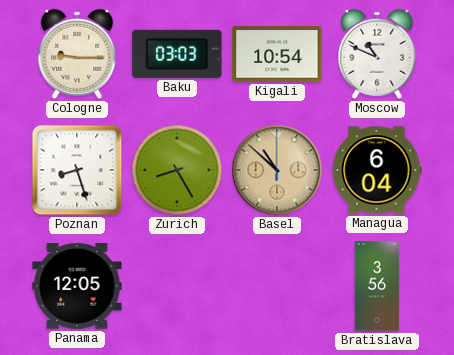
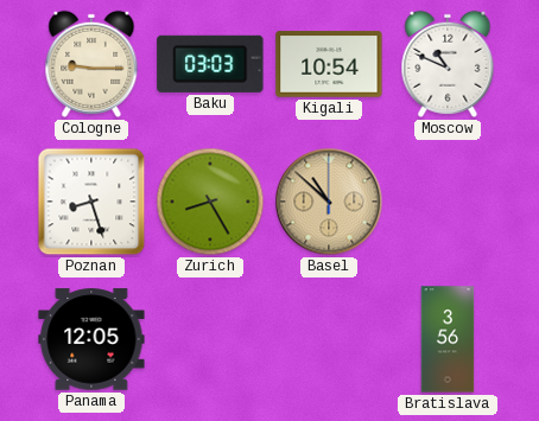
Managua: 6:04 -> none
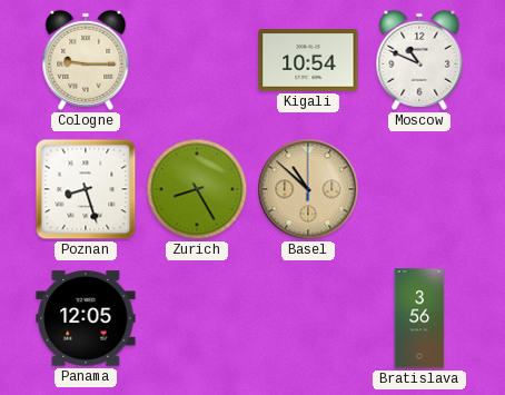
Baku: 03:03 -> none
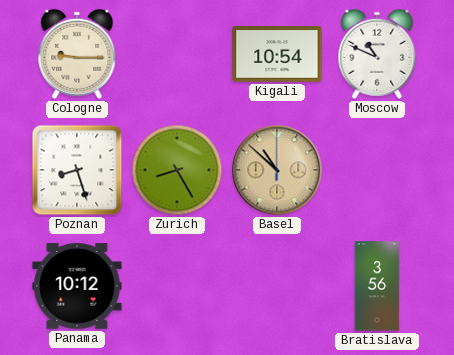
Panama: 12:05 -> 10:12
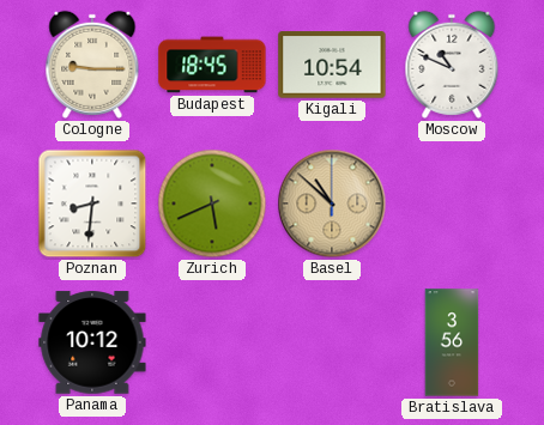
Budapest: none -> 18:45
Poznan: 8:27 -> 8:31
Zurich: 8:25 -> 5:41
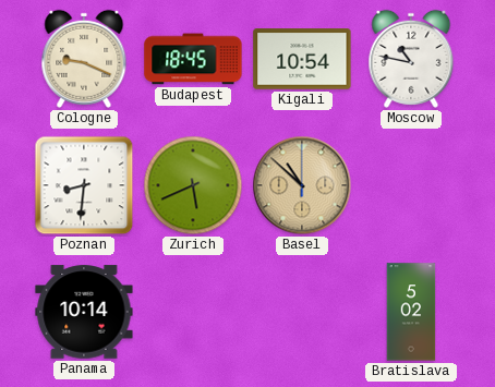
Cologne: 9:15 -> 9:19
Moscow: 10:49 -> 10:47
Panama: 10:12 -> 10:14
Bratislava: 3:56 -> 5:02
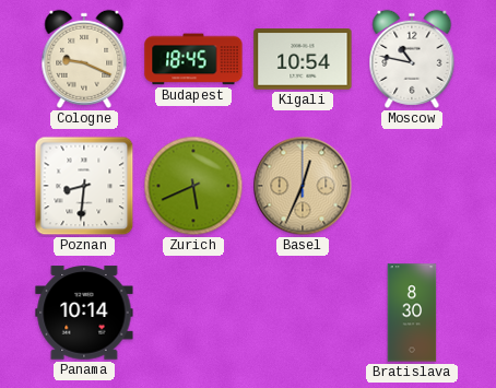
Basel: 10:52 -> 12:34
Bratislava: 5:02 -> 8:30
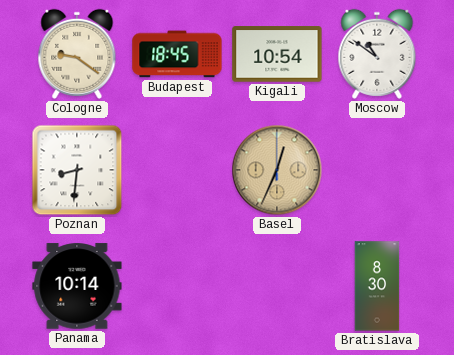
Cologne: 9:19 -> 9:21
Moscow: 10:47 -> 10:51
Zurich: 5:41 -> none
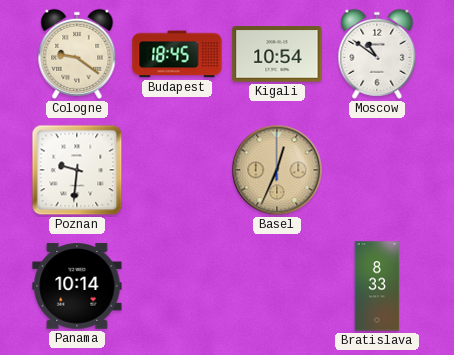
Poznan: 8:31 -> 9:31
Bratislava: 8:30 -> 8:33
